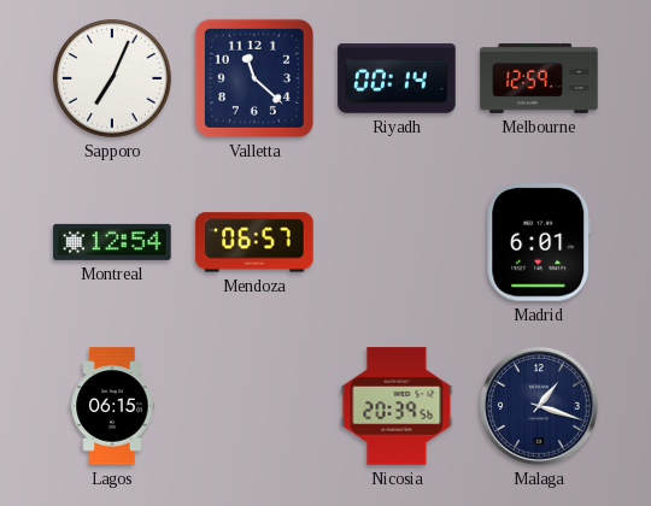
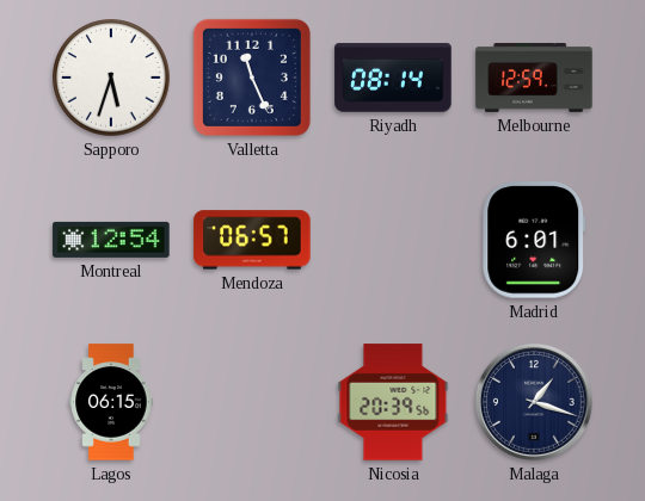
Sapporo: 7:04 -> 5:33
Valletta: 11:22 -> 11:26
Riyadh: 00:14 -> 08:14
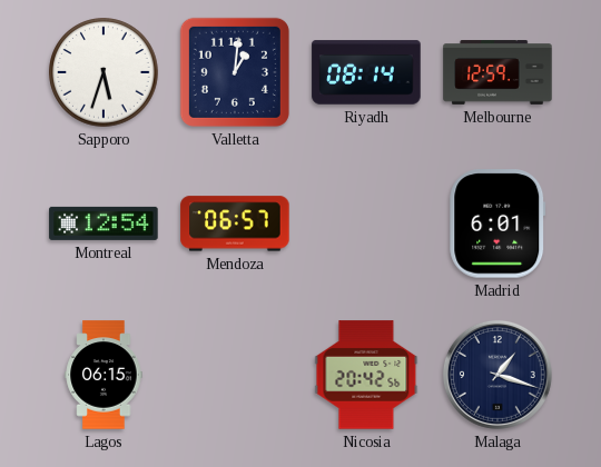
Valletta: 11:26 -> 1:01
Nicosia: 20:39 -> 20:42
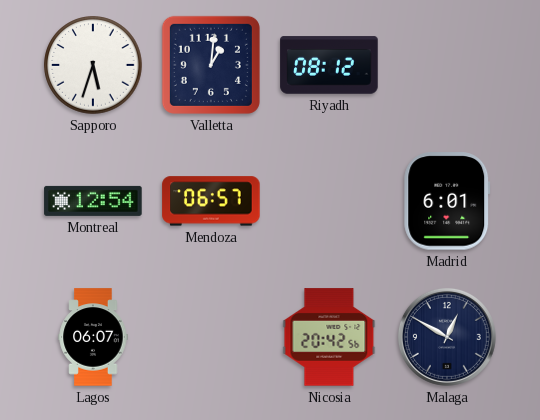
Riyadh: 08:14 -> 08:12
Melbourne: 12:59 -> none
Lagos: 06:15 -> 06:07
Malaga: 1:18 -> 12:50
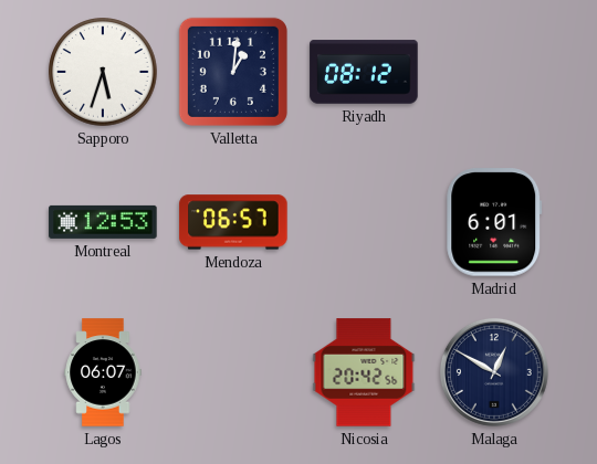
Montreal: 12:54 -> 12:53
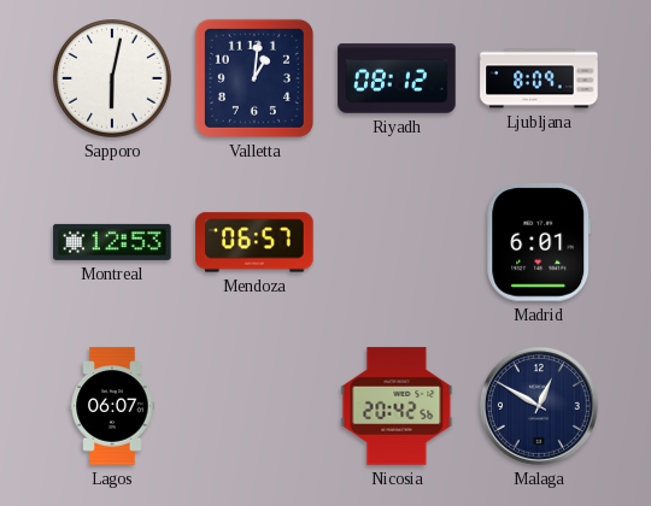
Sapporo: 5:33 -> 6:02
Ljubljana: none -> 8:09
